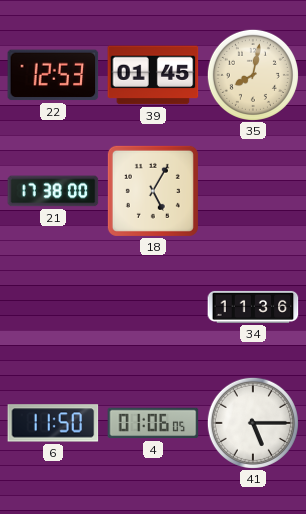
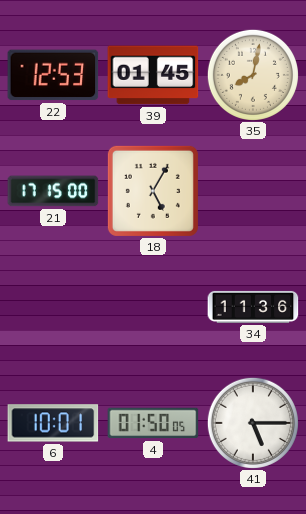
21: 17:38 -> 17:15
6: 11:50 -> 10:01
4: 01:06 -> 01:50
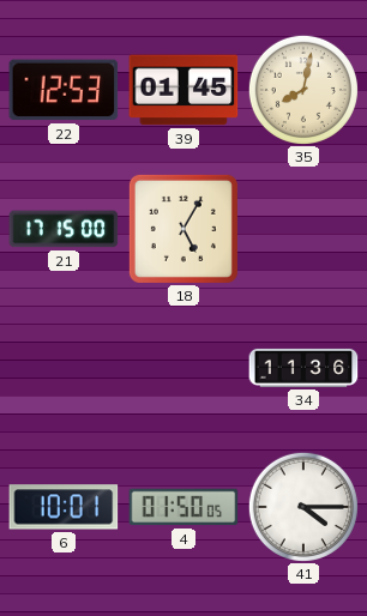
41: 5:15 -> 4:15
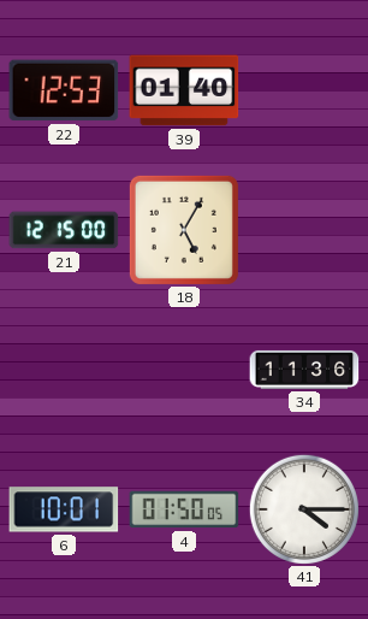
39: 01:45 -> 01:40
35: 8:02 -> none
21: 17:15 -> 12:15
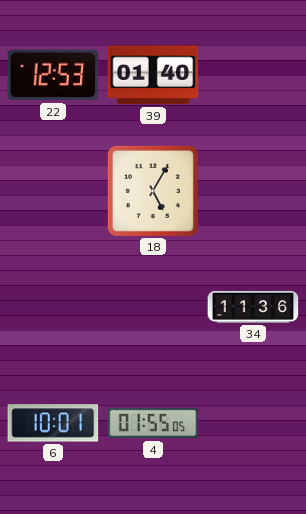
21: 12:15 -> none
4: 01:50 -> 01:55
41: 4:15 -> none
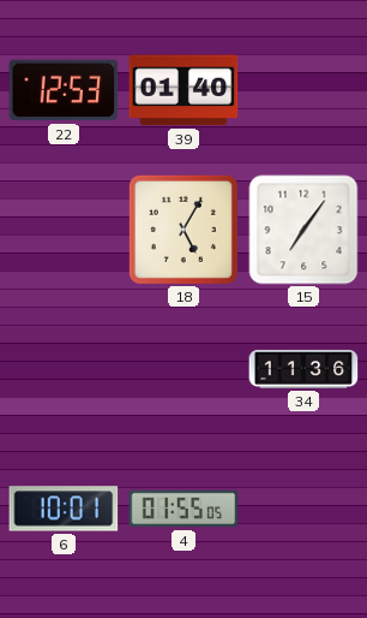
15: none -> 7:06
